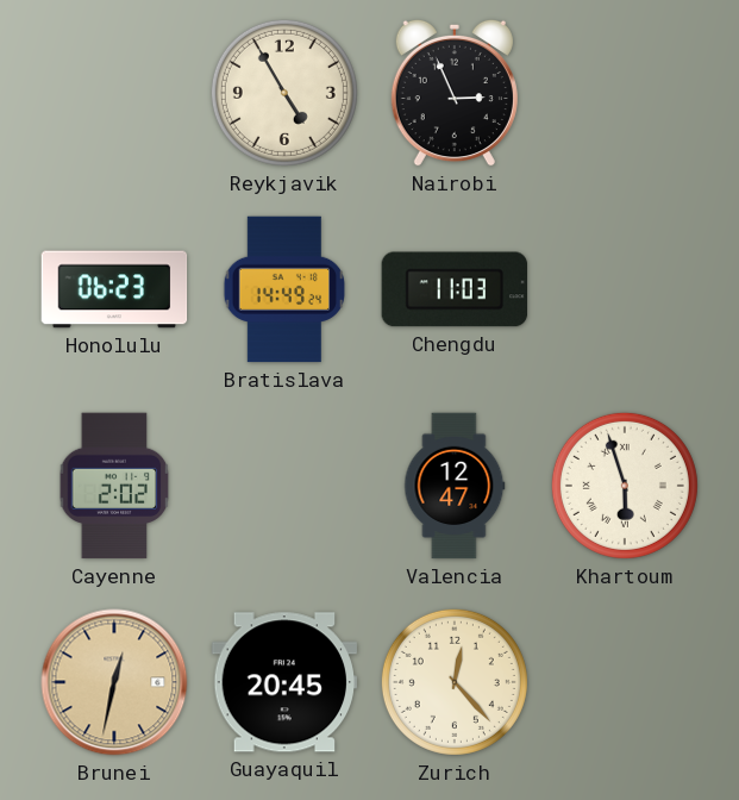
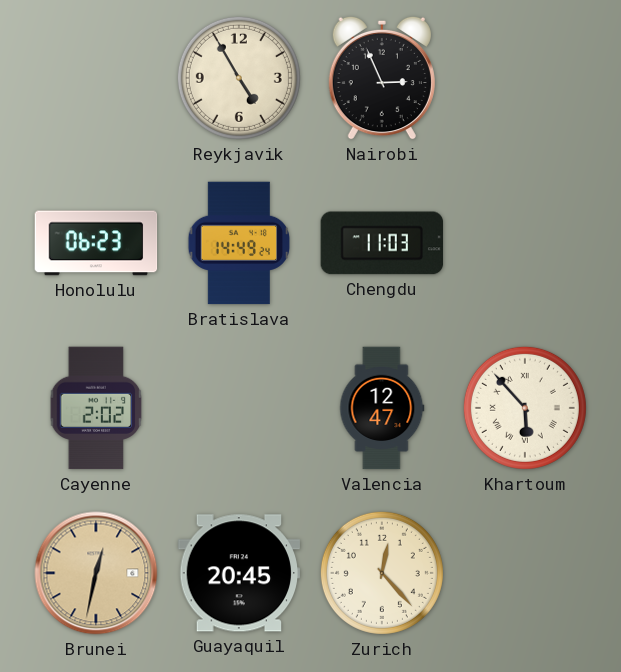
Khartoum: 5:57 -> 5:53
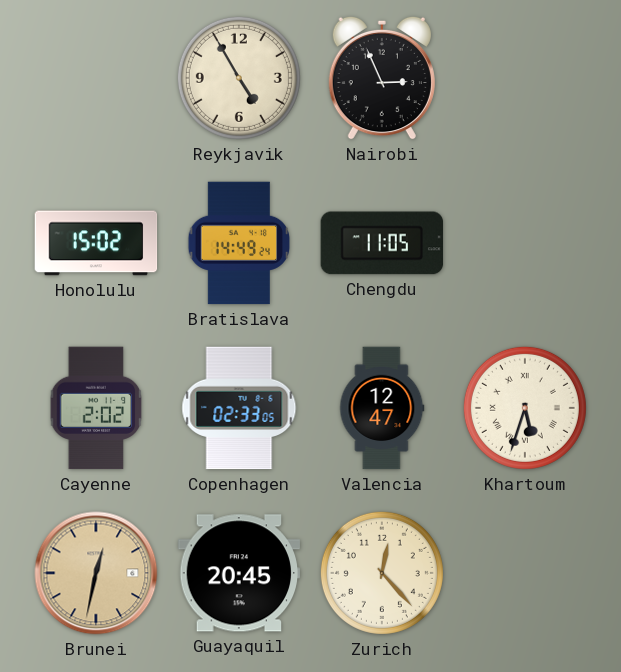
Honolulu: 06:23 -> 15:02
Chengdu: 11:03 -> 11:05
Copenhagen: none -> 02:33
Khartoum: 5:53 -> 5:33
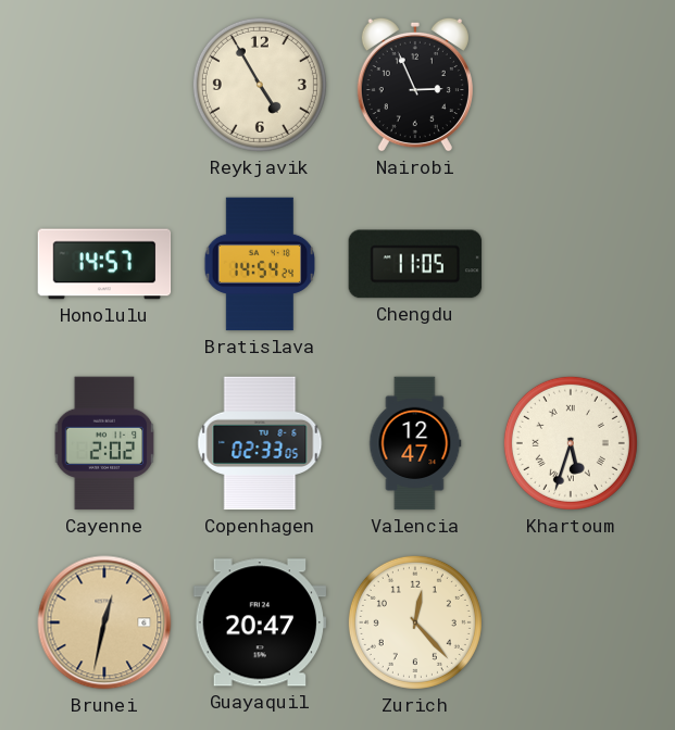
Honolulu: 15:02 -> 14:57
Bratislava: 14:49 -> 14:54
Guayaquil: 20:45 -> 20:47
